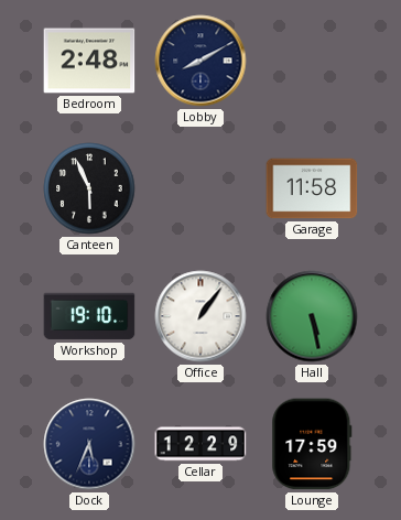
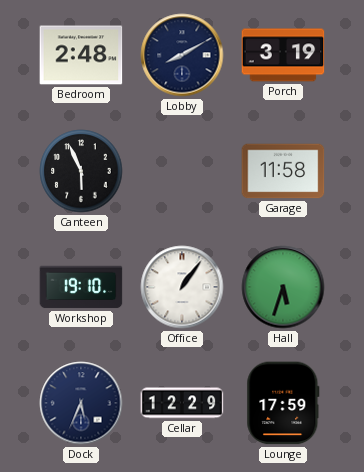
Porch: none -> 3:19
Hall: 5:28 -> 5:33
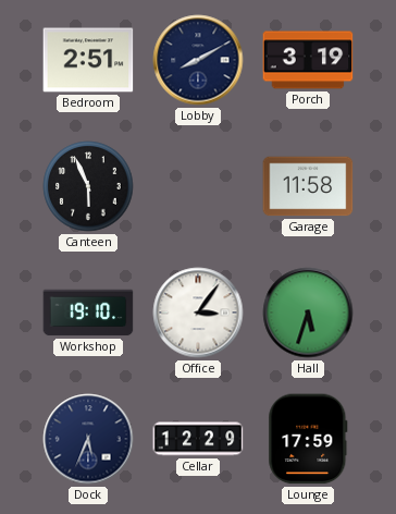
Bedroom: 2:48 -> 2:51
Office: 1:06 -> 3:06
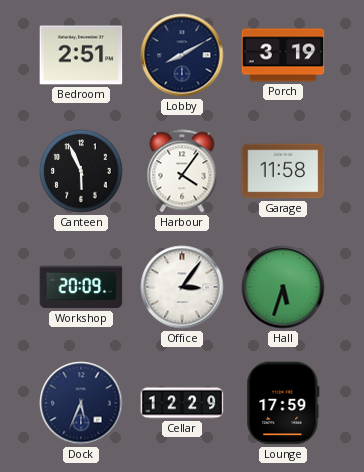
Harbour: none -> 4:06
Workshop: 19:10 -> 20:09
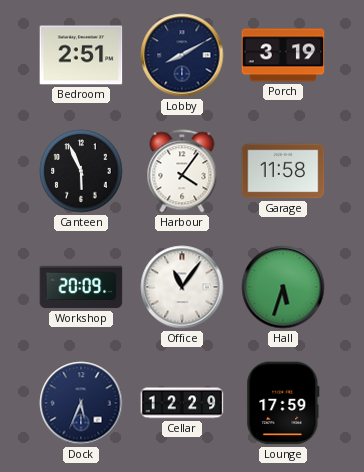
Office: 3:06 -> 11:06
